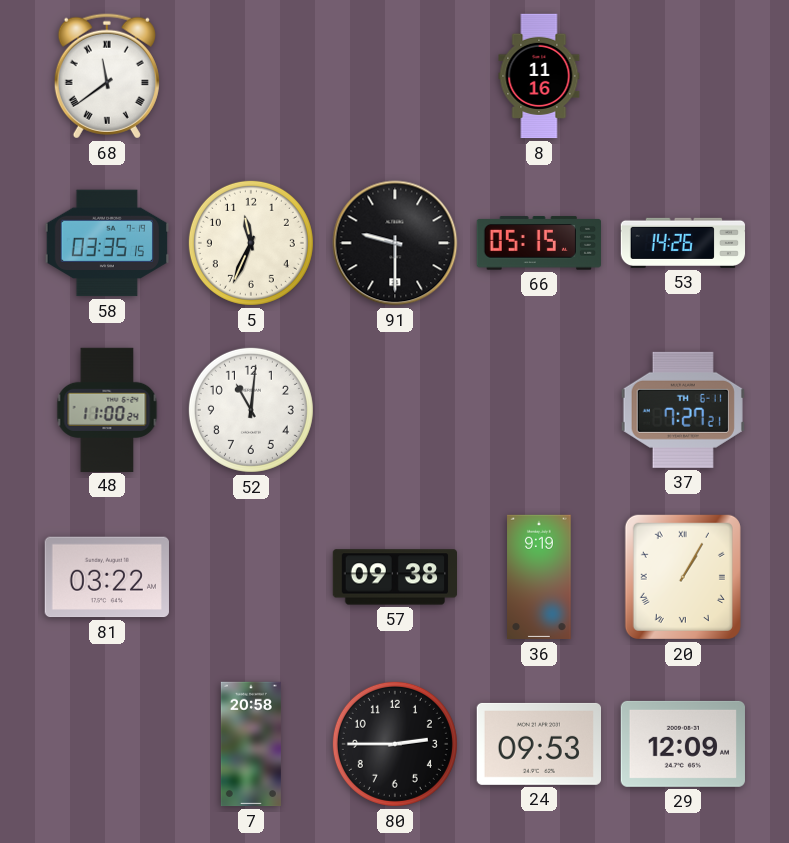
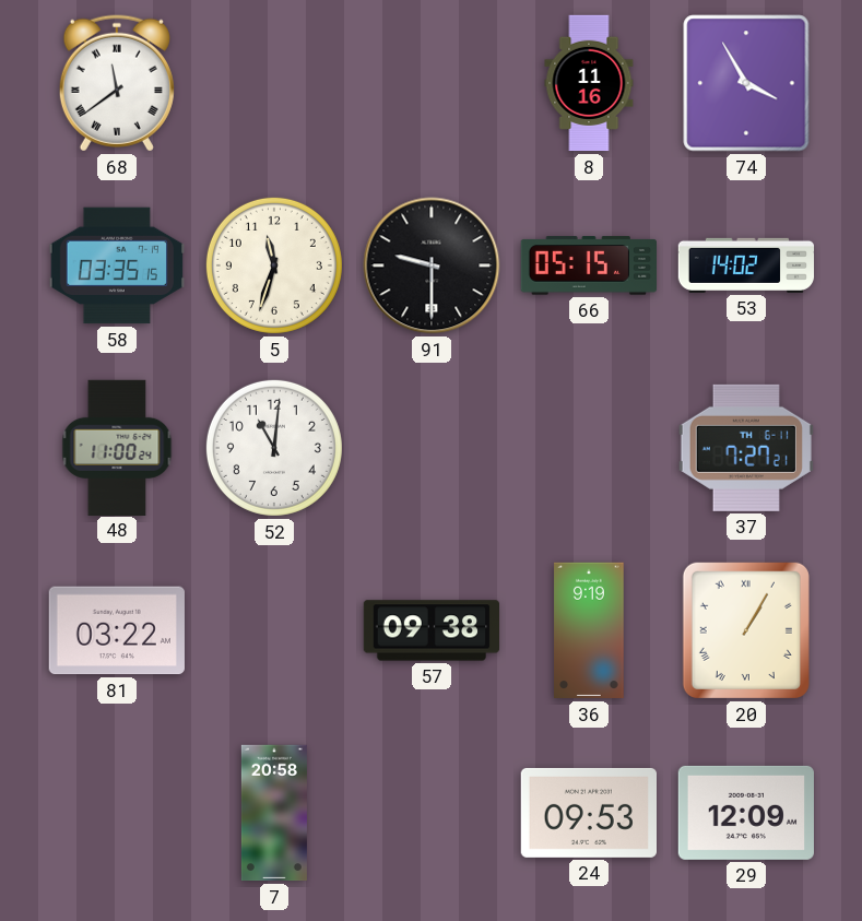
74: none -> 3:55
5: 11:34 -> 11:33
53: 14:26 -> 14:02
80: 2:45 -> none
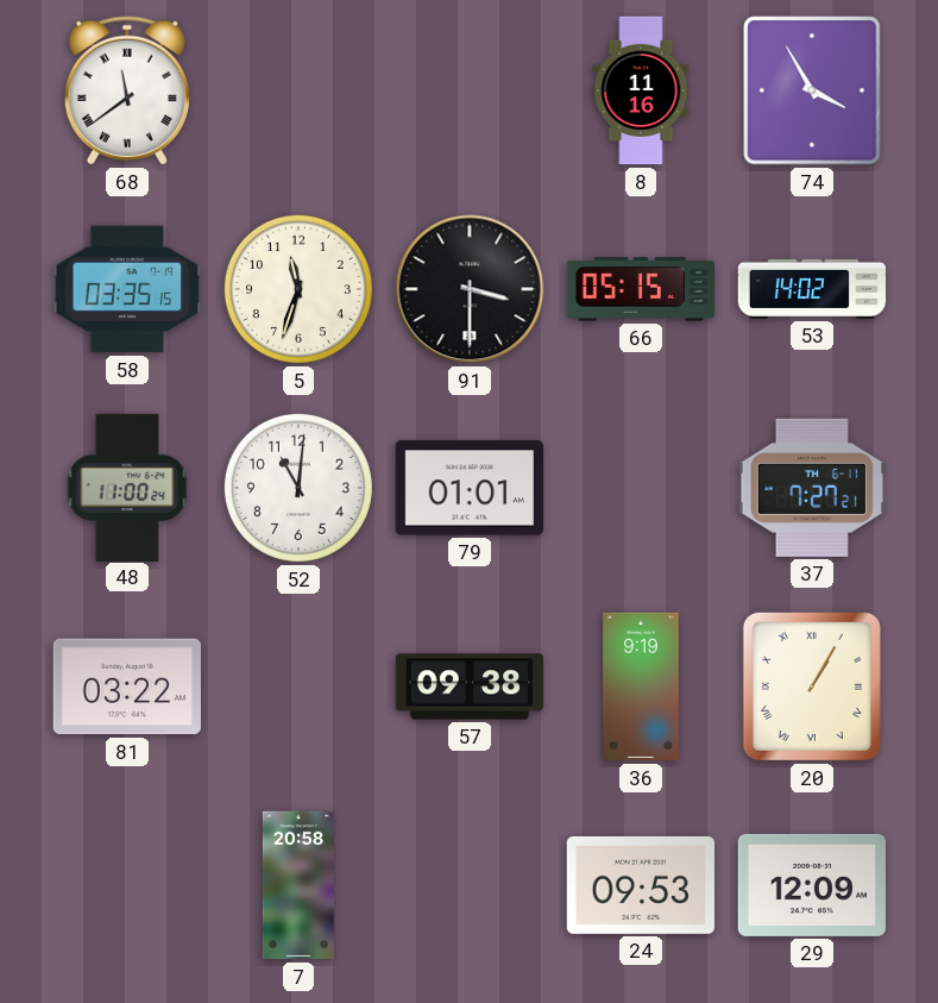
91: 9:30 -> 3:30
79: none -> 01:01
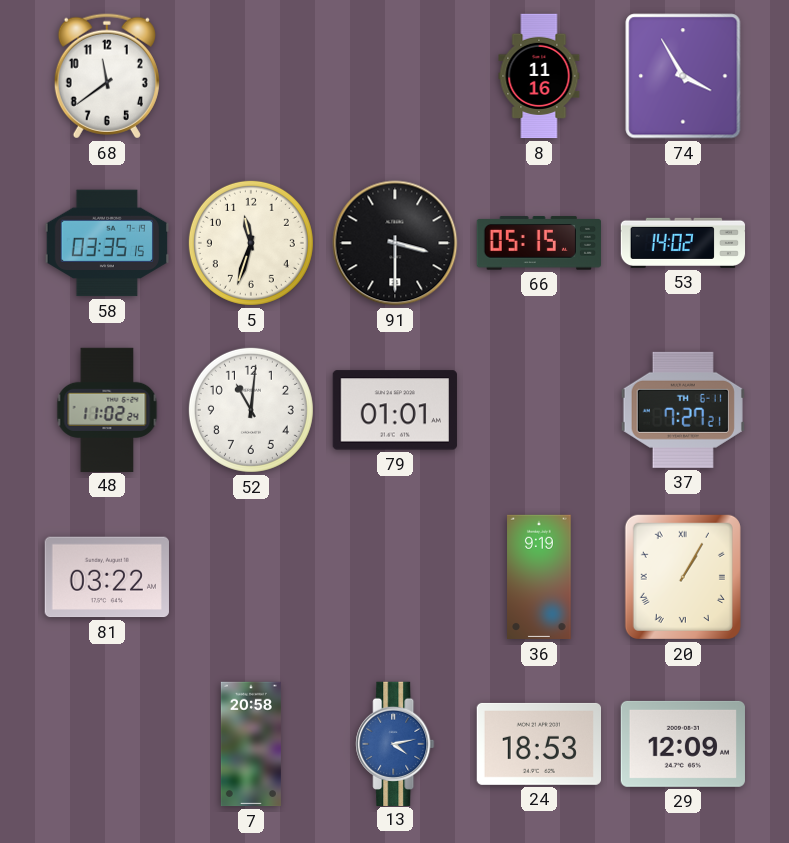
68 numerals: Roman -> Arabic
48: 11:00 -> 11:02
57: 09:38 -> none
13: none -> 4:13
24: 09:53 -> 18:53
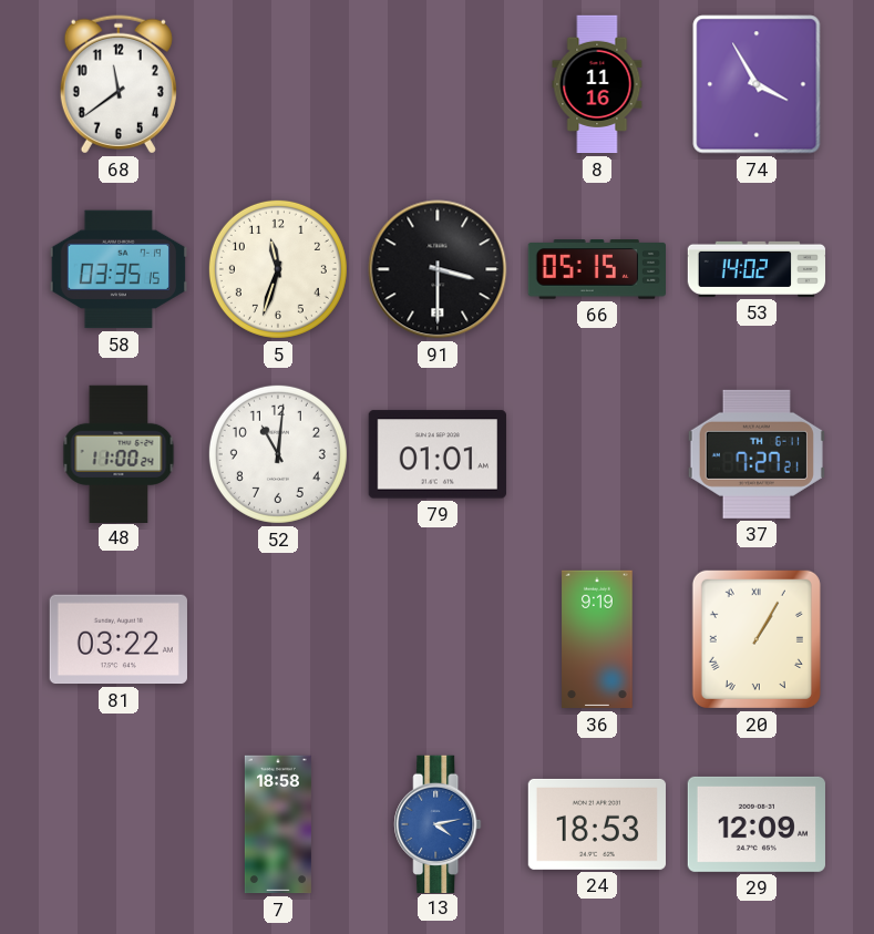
48: 11:02 -> 11:00
7: 20:58 -> 18:58
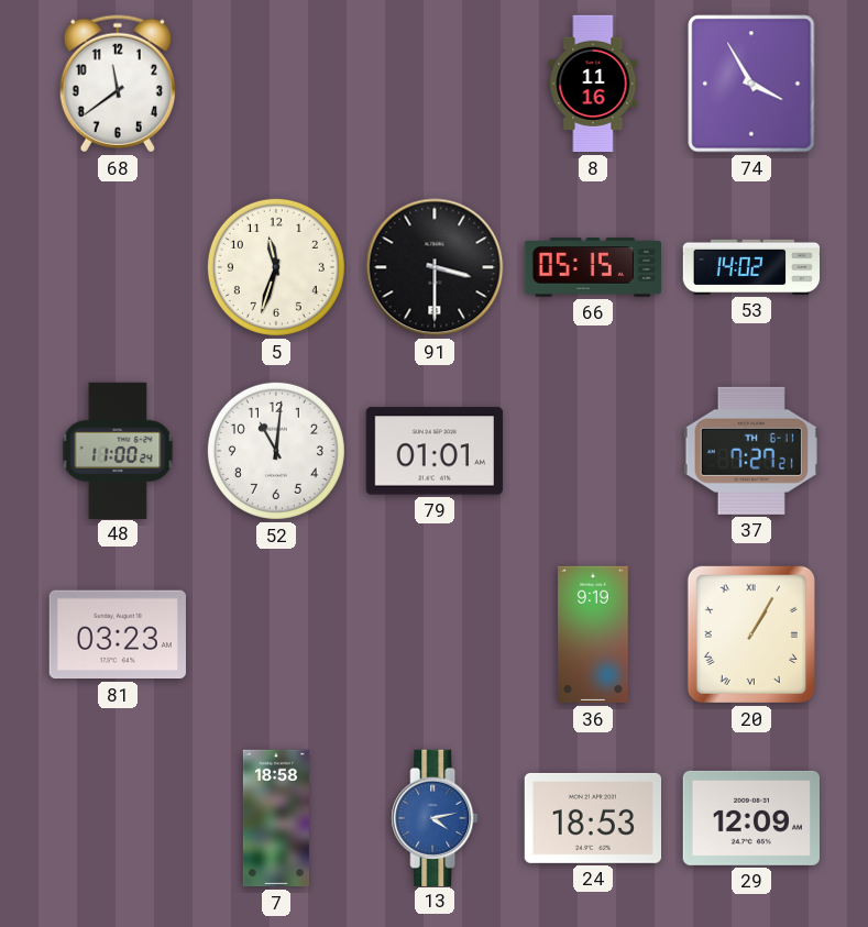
58: 03:35 -> none
81: 03:22 -> 03:23
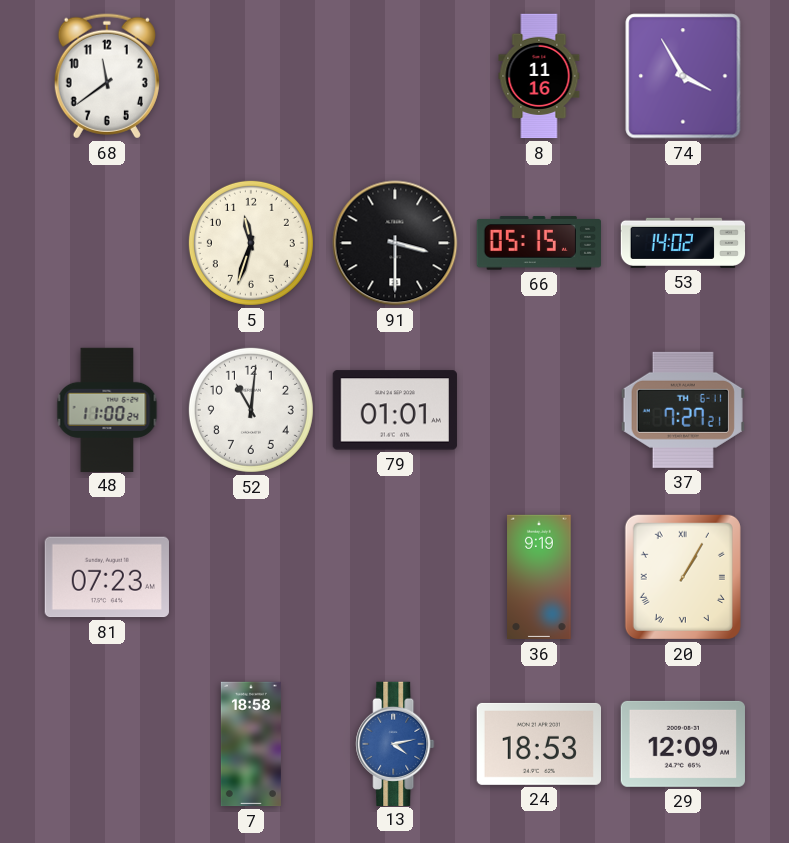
81: 03:23 -> 07:23
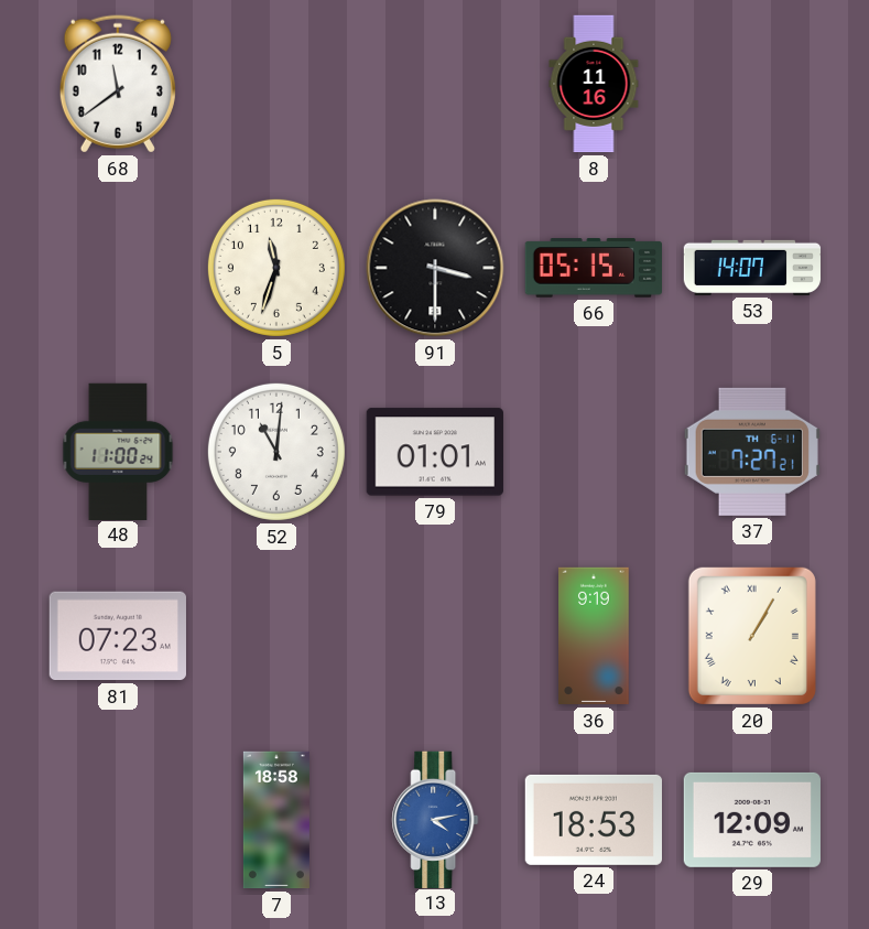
74: 3:55 -> none
53: 14:02 -> 14:07
